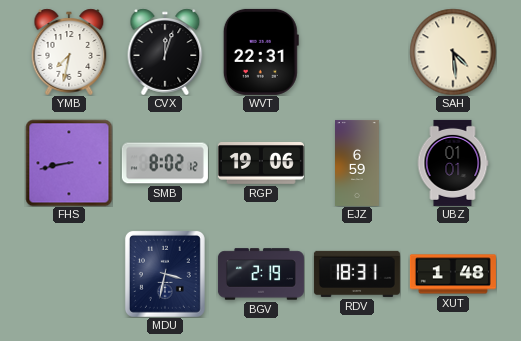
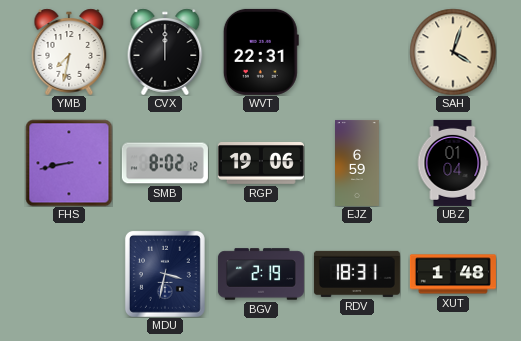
CVX: 12:03 -> 12:00
SAH: 4:29 -> 4:03
UBZ: 01:01 -> 01:04
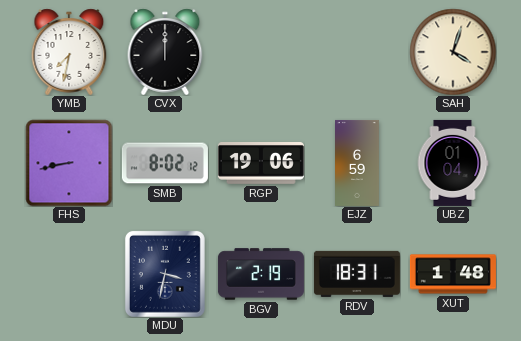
WVT: 22:31 -> none
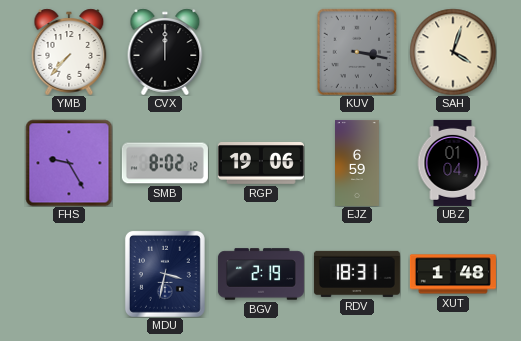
YMB: 7:32 -> 7:37
KUV: none -> 3:17
FHS: 8:43 -> 9:25
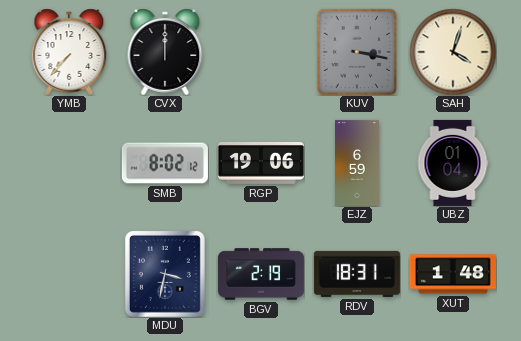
FHS: 9:25 -> none
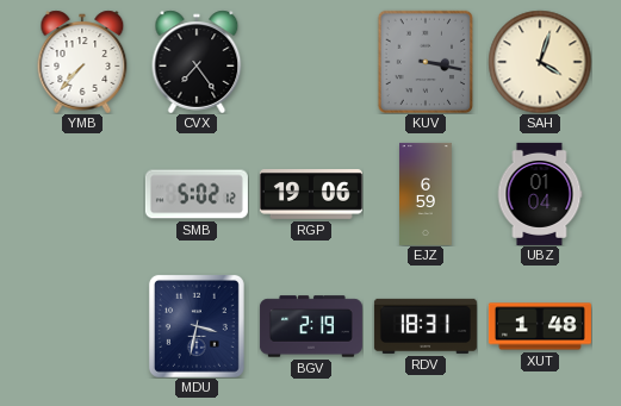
CVX: 12:00 -> 7:24
SMB: 8:02 -> 5:02
